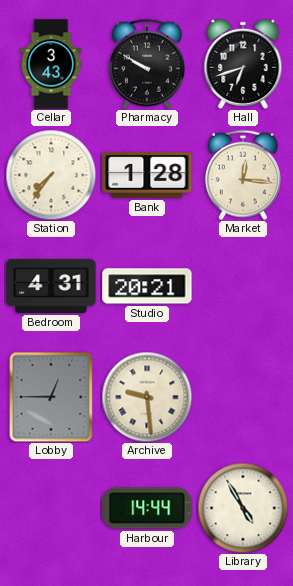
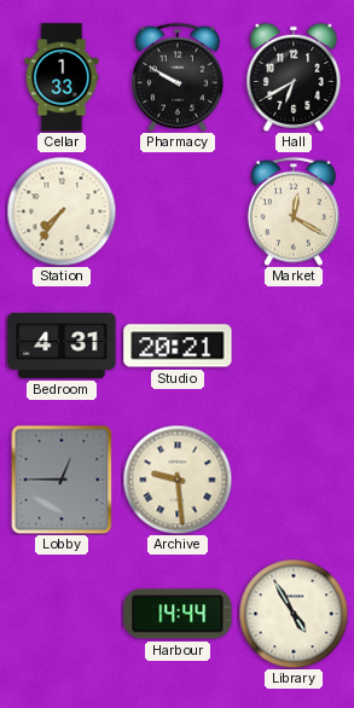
Cellar: 3:43 -> 1:33
Hall: 6:42 -> 6:40
Bank: 1:28 -> none
Market: 12:16 -> 12:20
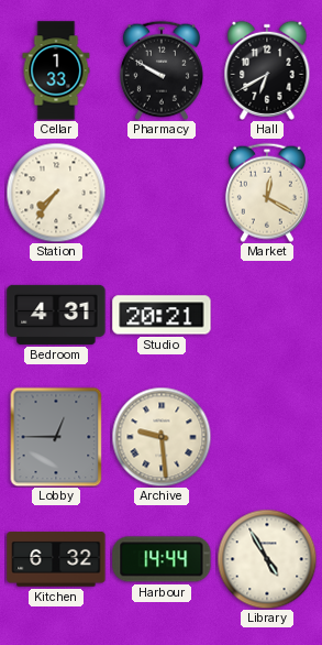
Kitchen: none -> 6:32
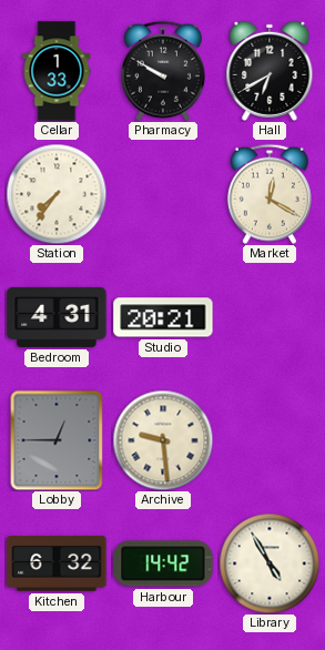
Harbour: 14:44 -> 14:42
